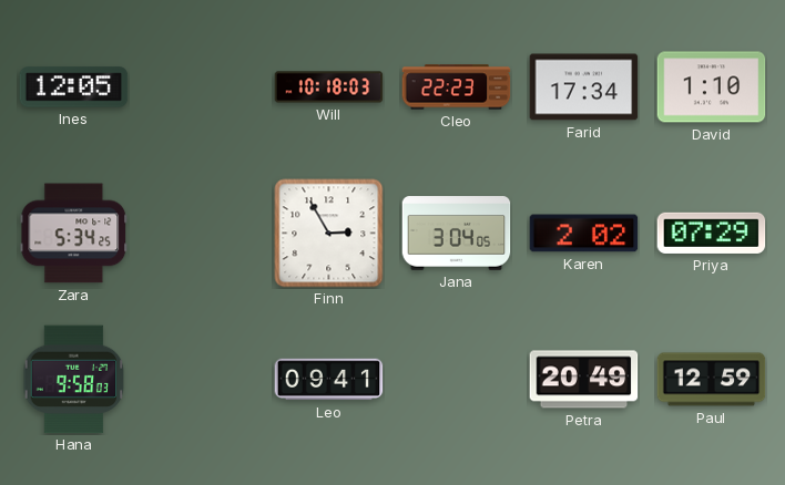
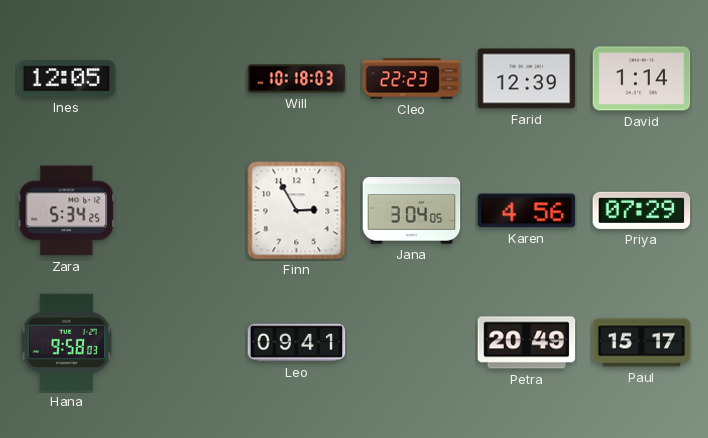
Farid: 17:34 -> 12:39
David: 1:10 -> 1:14
Karen: 2:02 -> 4:56
Paul: 12:59 -> 15:17
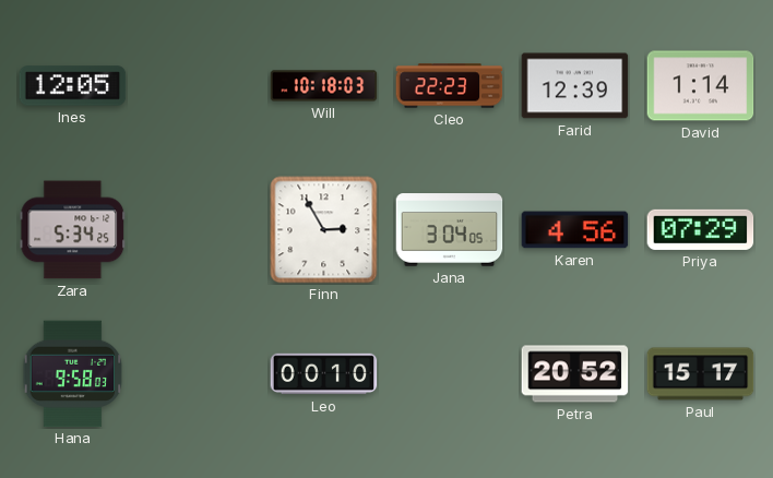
Leo: 09:41 -> 00:10
Petra: 20:49 -> 20:52
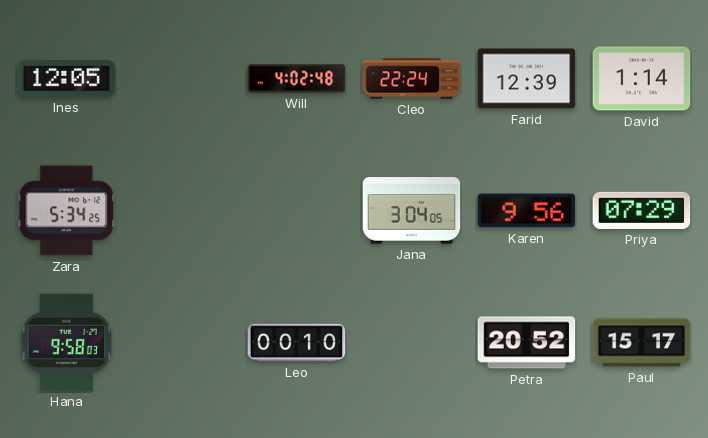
Will: 10:18 -> 4:02
Cleo: 22:23 -> 22:24
Finn: 2:55 -> none
Karen: 4:56 -> 9:56
